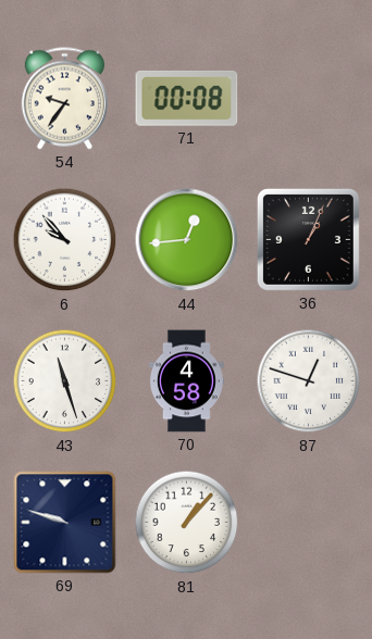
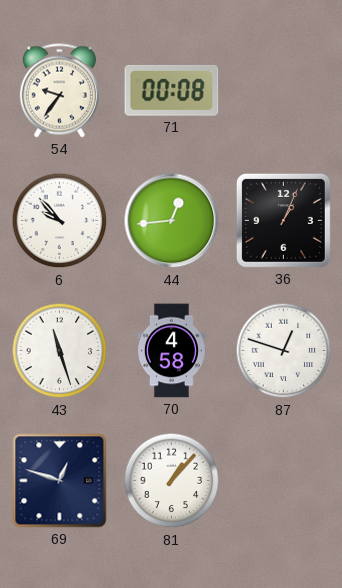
69: 9:48 -> 12:48
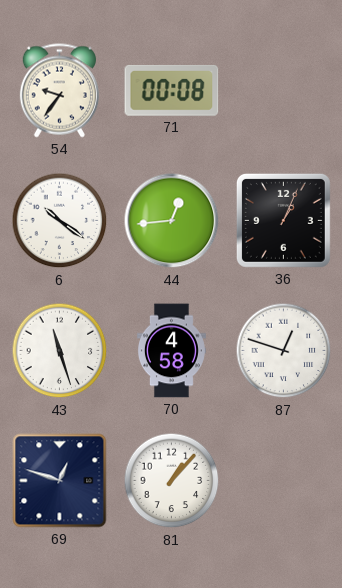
6: 9:53 -> 10:21
